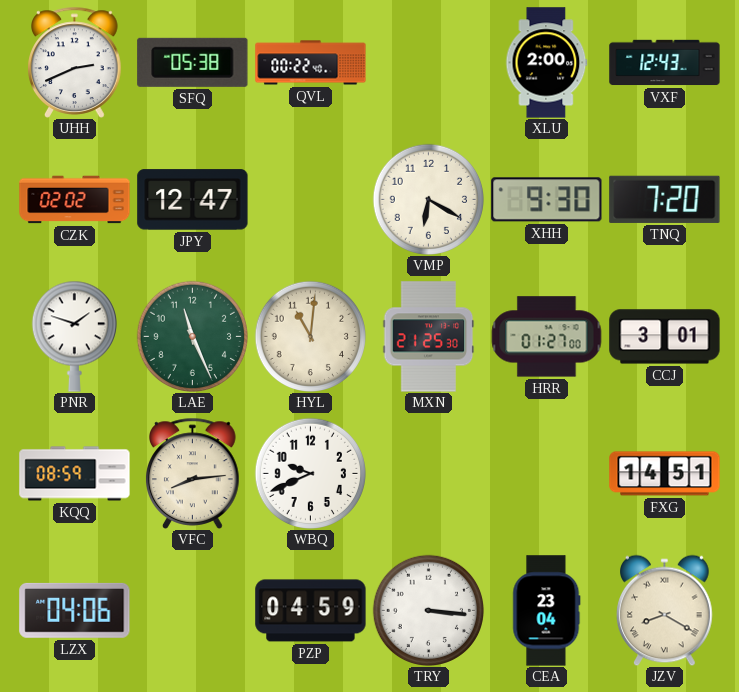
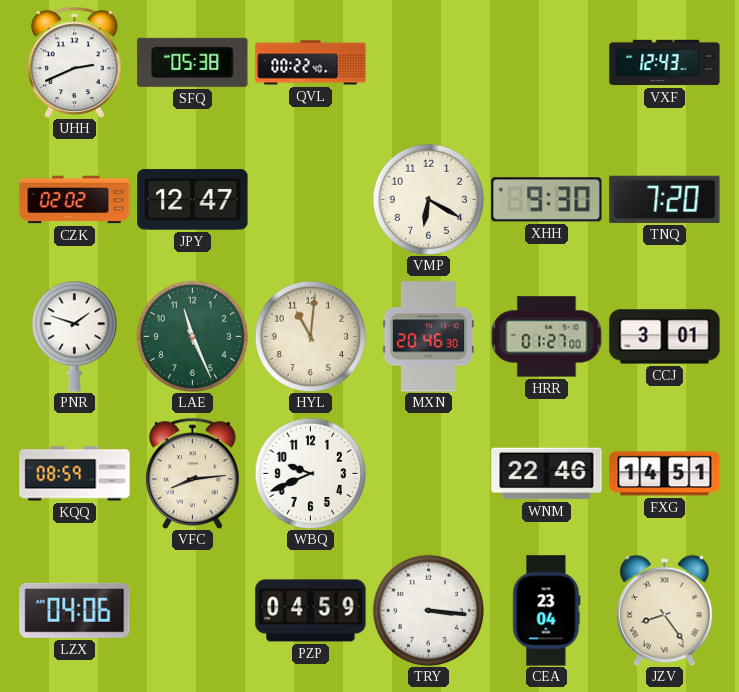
XLU: 2:00 -> none
MXN: 21:25 -> 20:46
WNM: none -> 22:46
JZV: 8:20 -> 8:24
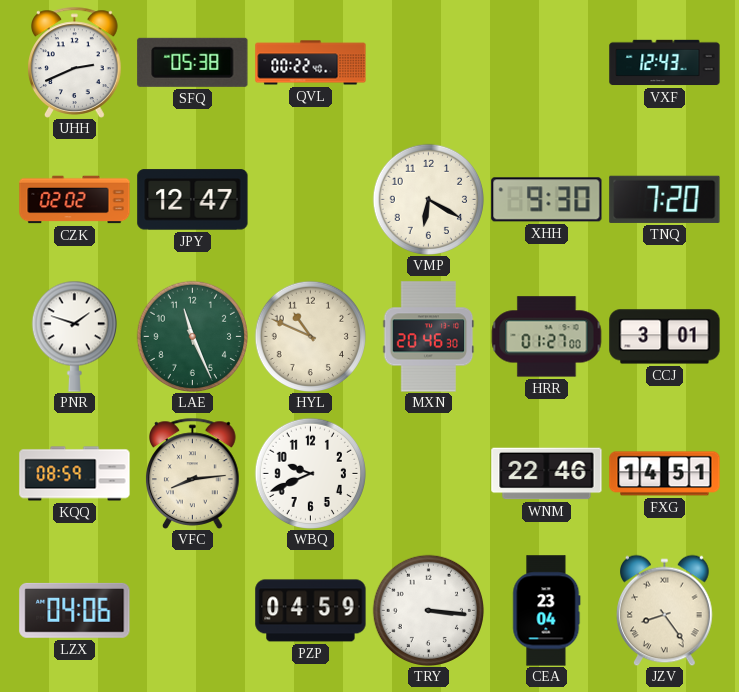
HYL: 11:01 -> 10:49
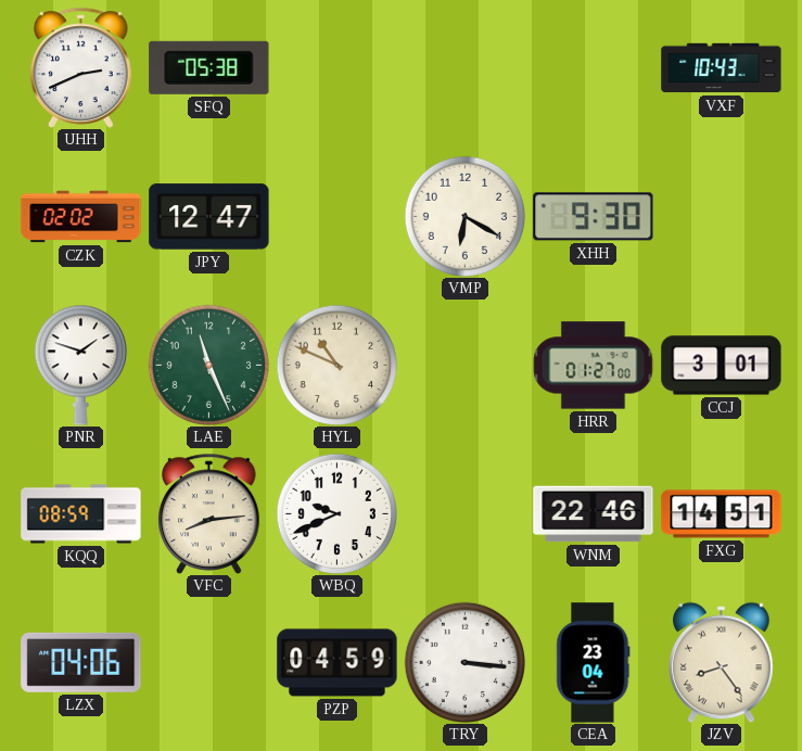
QVL: 00:22 -> none
VXF: 12:43 -> 10:43
TNQ: 7:20 -> none
MXN: 20:46 -> none
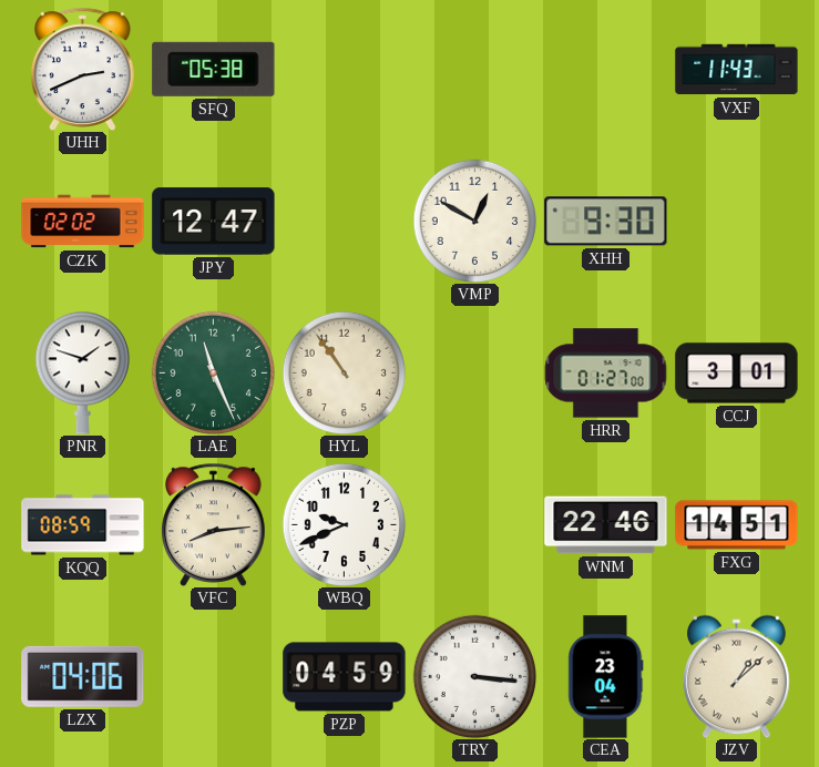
VXF: 10:43 -> 11:43
VMP: 6:20 -> 12:50
HYL: 10:49 -> 10:54
JZV: 8:24 -> 1:08
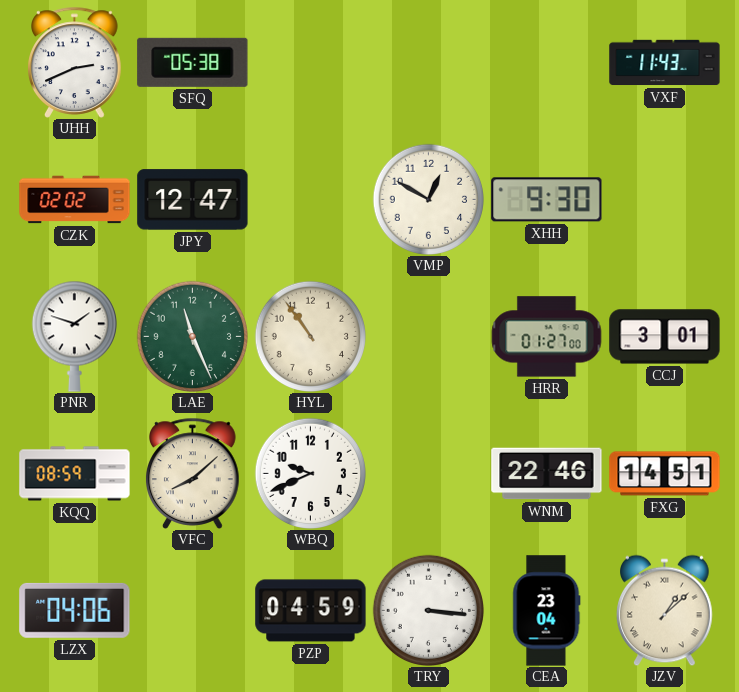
VFC: 8:14 -> 8:08
